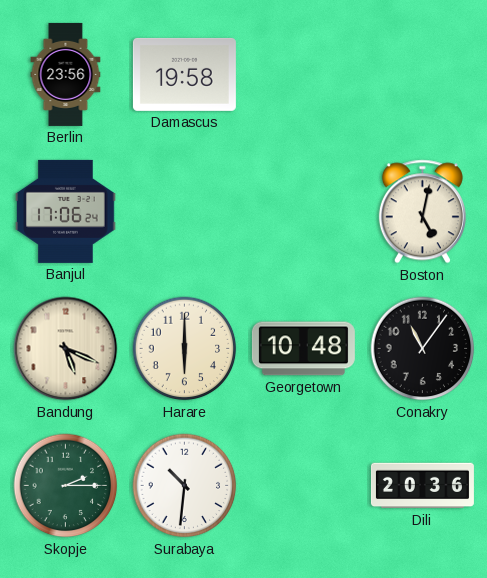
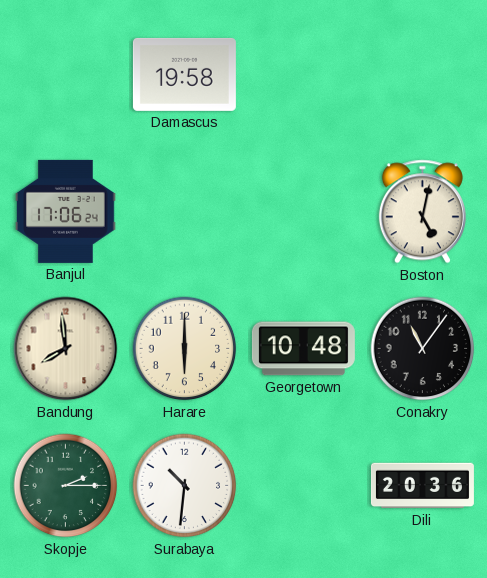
Berlin: 23:56 -> none
Bandung: 5:19 -> 7:59
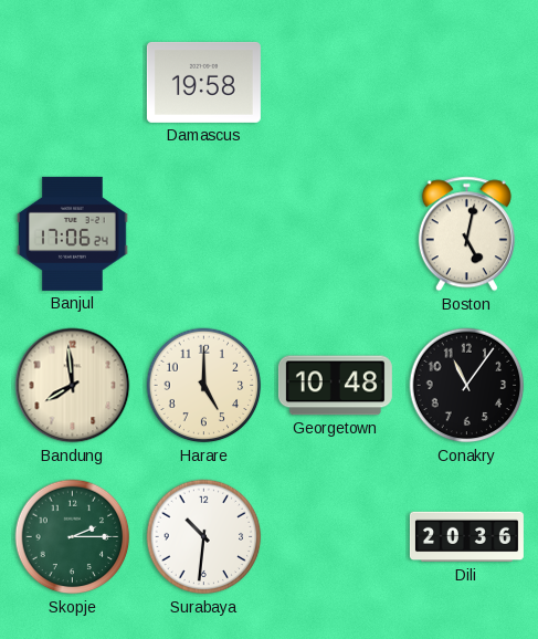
Harare: 6:00 -> 5:00
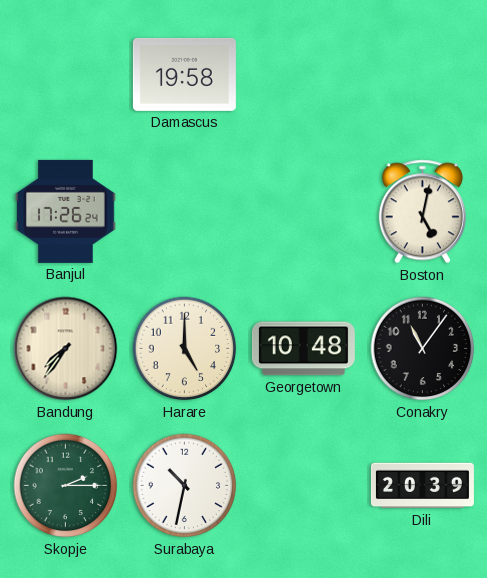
Banjul: 17:06 -> 17:26
Bandung: 7:59 -> 7:36
Surabaya: 10:31 -> 10:32
Dili: 20:36 -> 20:39
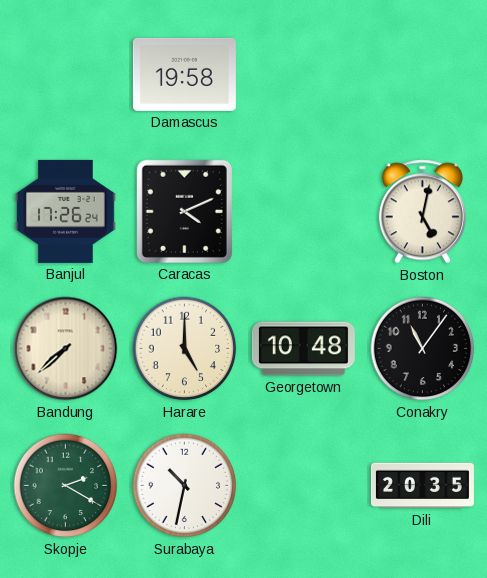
Caracas: none -> 4:11
Bandung: 7:36 -> 7:38
Skopje: 2:15 -> 2:20
Dili: 20:39 -> 20:35
